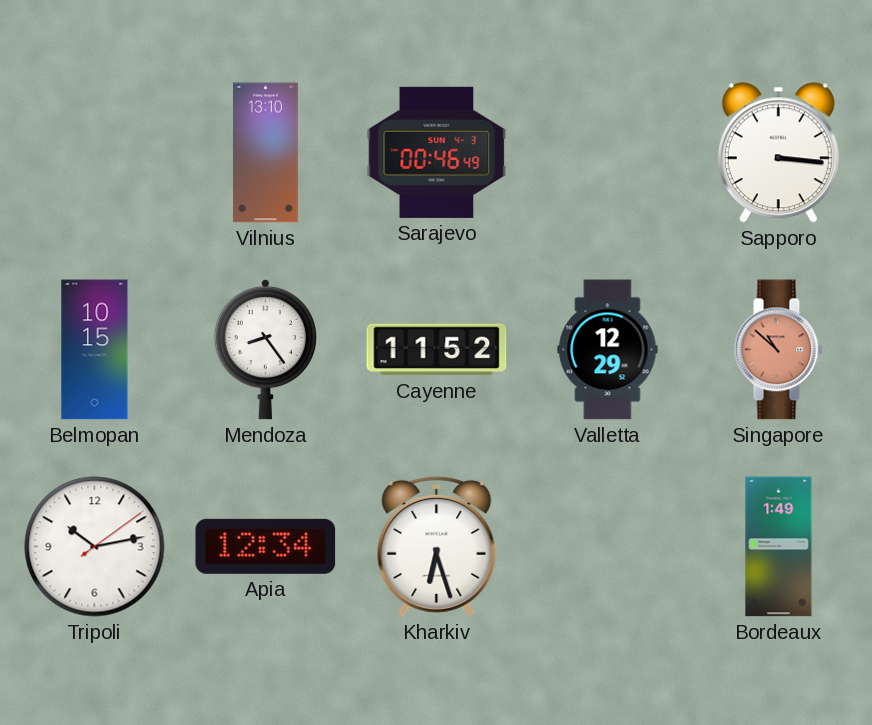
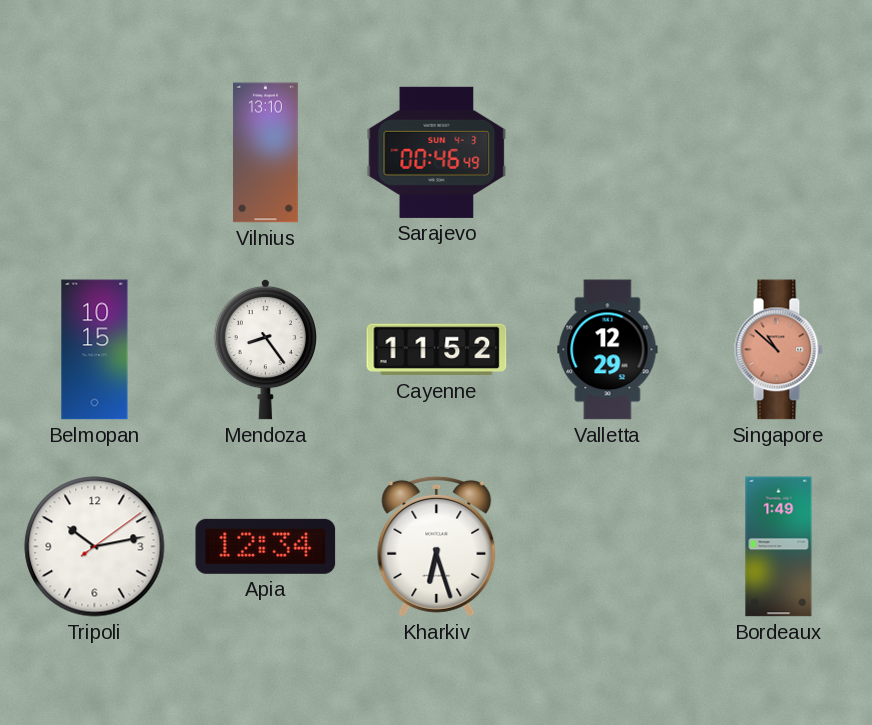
Sapporo: 3:16 -> none
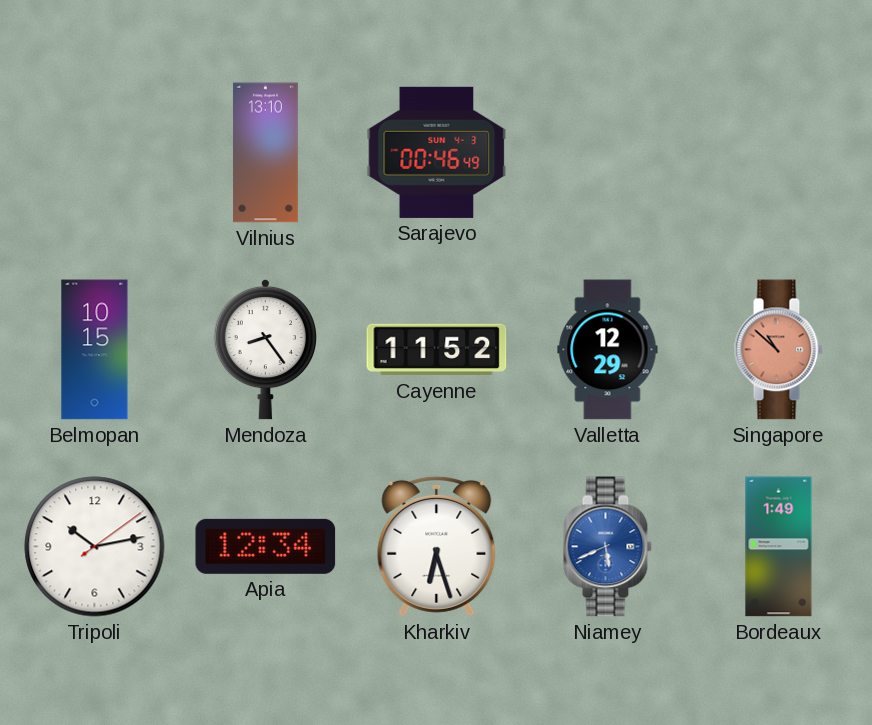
Niamey: none -> 5:41
